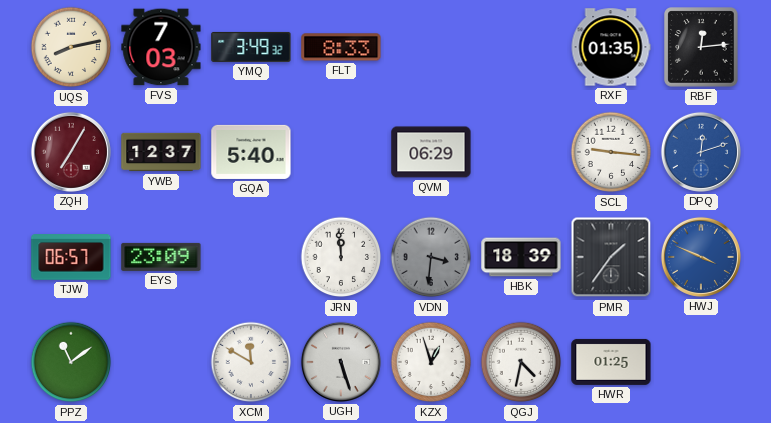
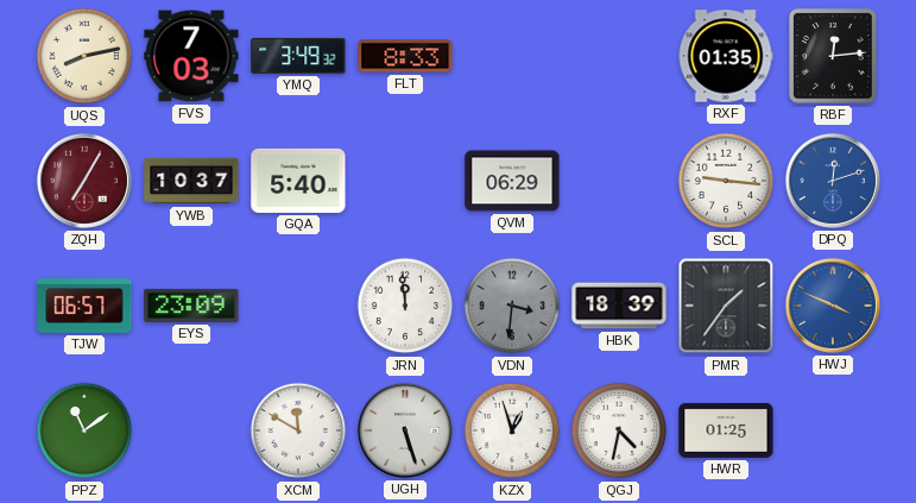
YWB: 12:37 -> 10:37
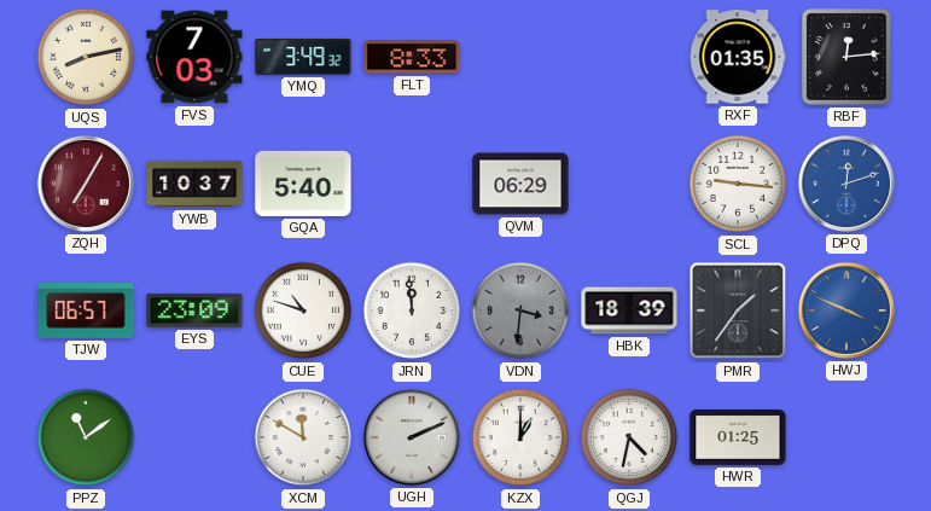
CUE: none -> 10:48
UGH: 5:27 -> 2:11
KZX: 12:57 -> 1:00
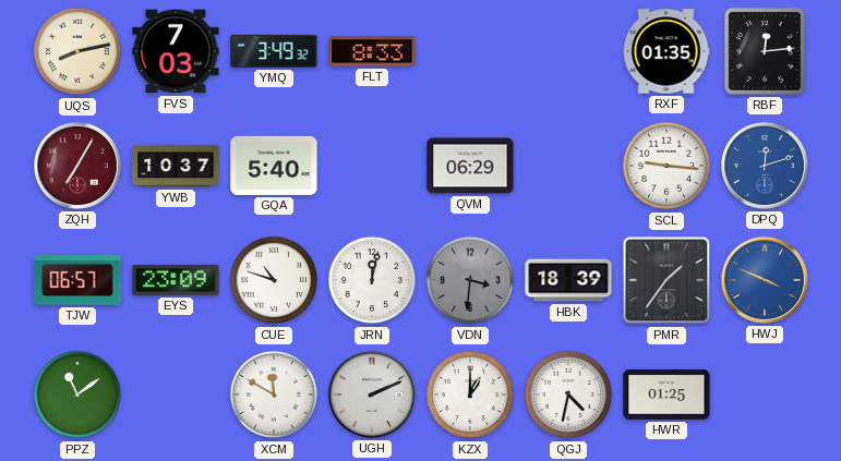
JRN: 11:59 -> 12:02
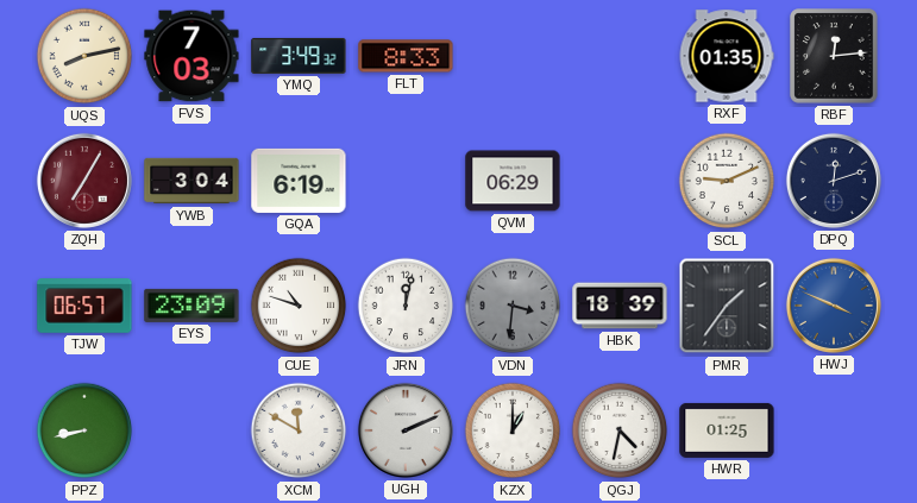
YWB: 10:37 -> 3:04
GQA: 5:40 -> 6:19
SCL: 9:16 -> 9:11
DPQ dial: blue -> navy
PPZ: 11:09 -> 8:43
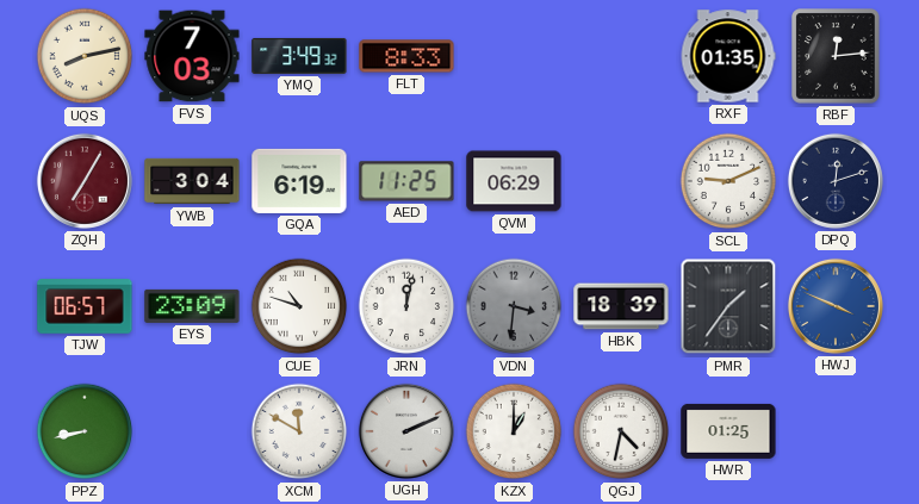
AED: none -> 11:25
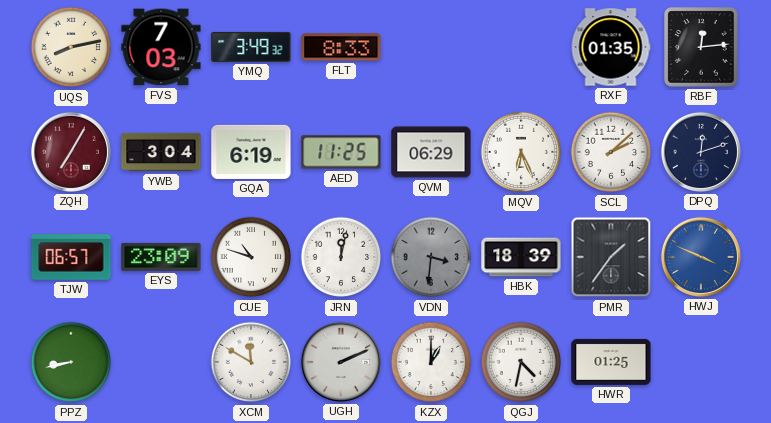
MQV: none -> 6:26
SCL: 9:11 -> 2:08
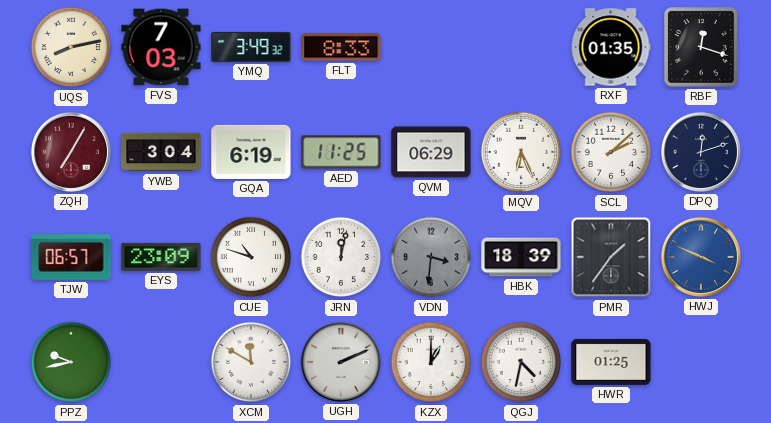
RBF: 12:14 -> 12:18
PPZ: 8:43 -> 9:43
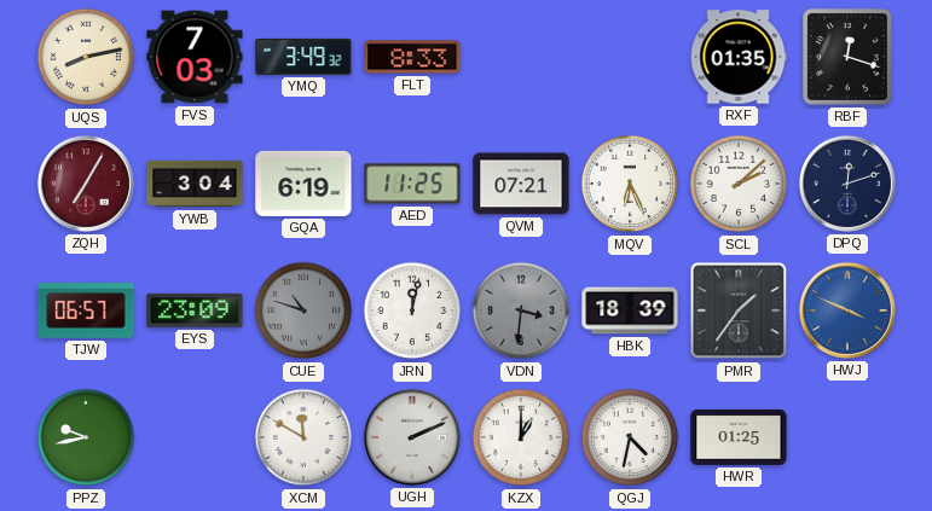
QVM: 06:29 -> 07:21
CUE dial: white -> grey
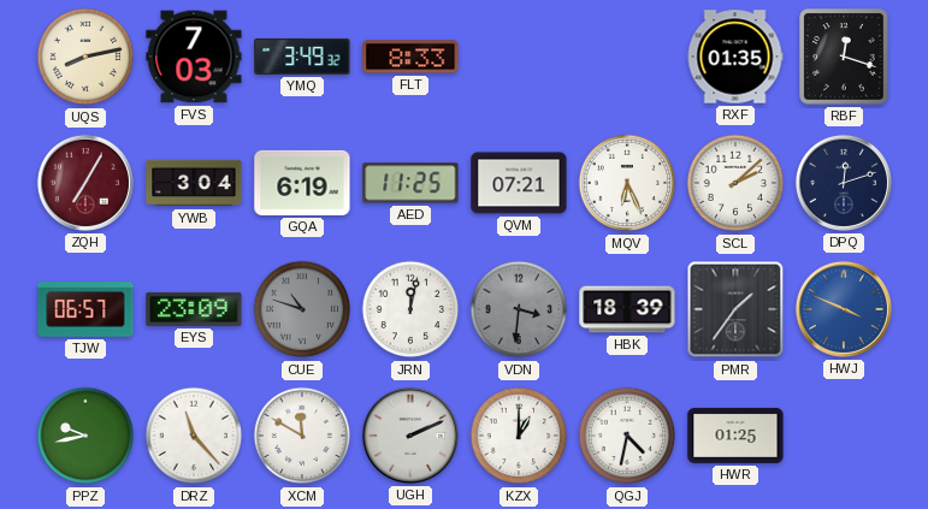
DRZ: none -> 11:23
